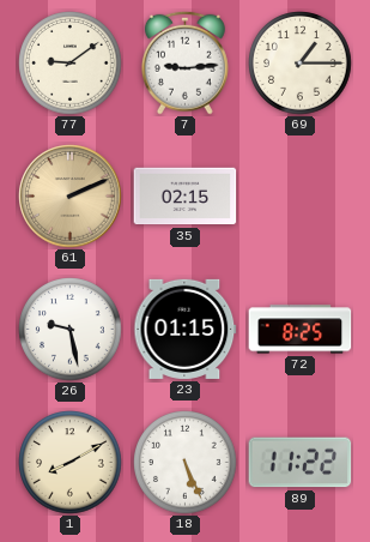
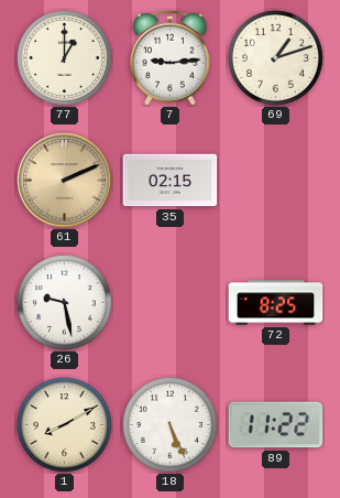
77: 9:09 -> 1:00
69: 1:15 -> 1:12
23: 01:15 -> none
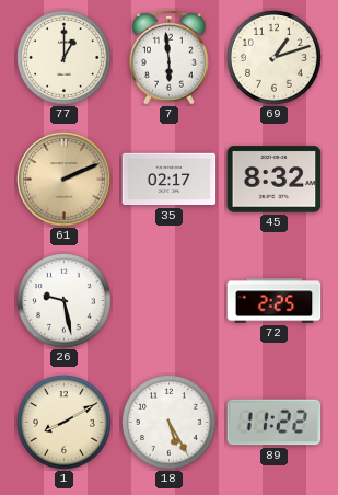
7: 9:14 -> 5:59
35: 02:15 -> 02:17
45: none -> 8:32
72: 8:25 -> 2:25
18: 5:26 -> 5:25
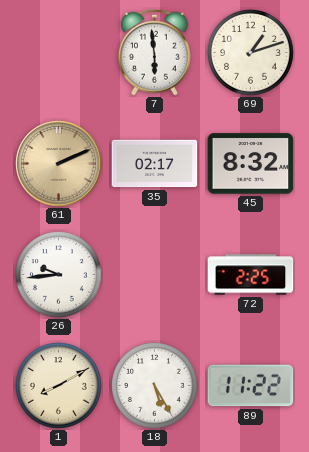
77: 1:00 -> none
26: 9:28 -> 9:44
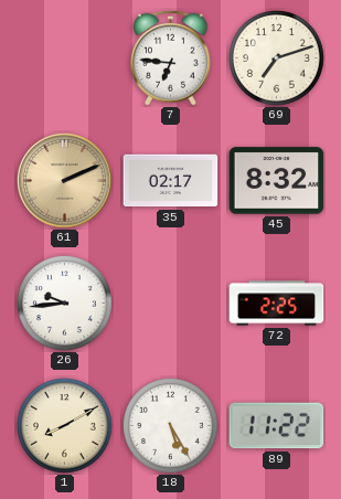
7: 5:59 -> 6:46
69: 1:12 -> 7:12
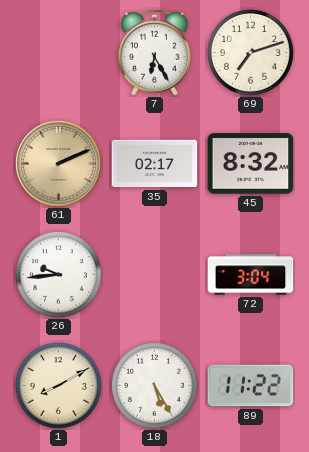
7: 6:46 -> 6:25
72: 2:25 -> 3:04
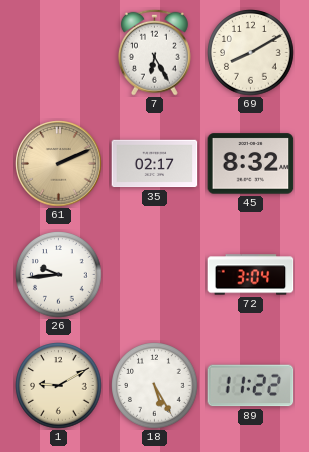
69: 7:12 -> 8:10
1: 8:10 -> 9:10
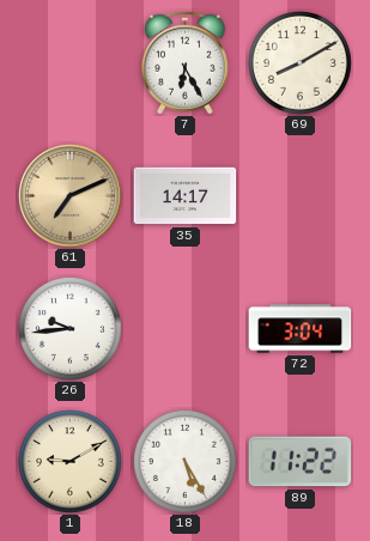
61: 2:11 -> 7:11
35: 02:17 -> 14:17
45: 8:32 -> none
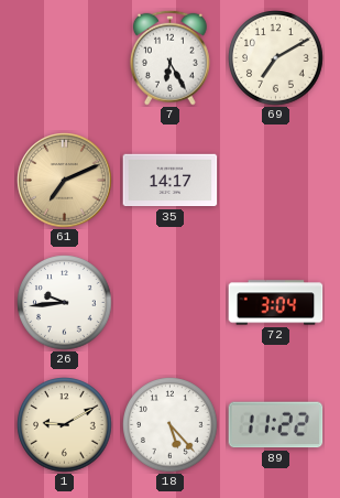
69: 8:10 -> 7:10
18: 5:25 -> 5:23
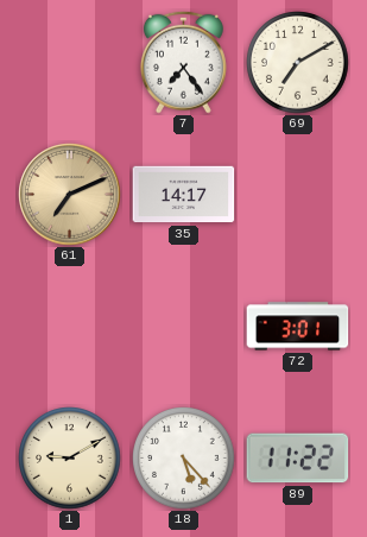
7: 6:25 -> 7:24
26: 9:44 -> none
72: 3:04 -> 3:01
